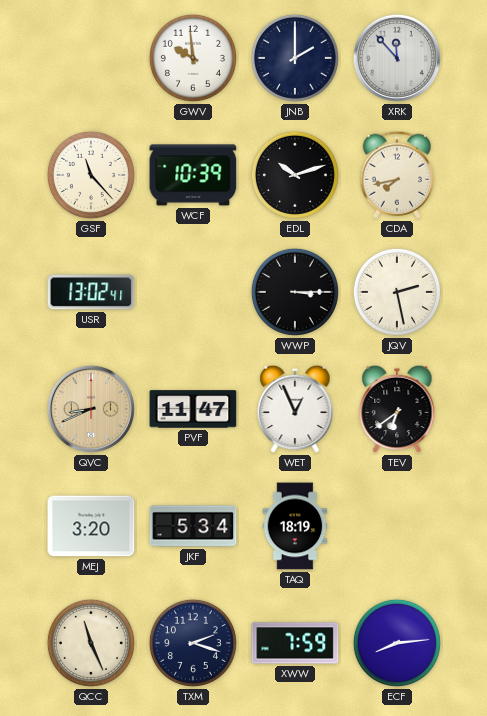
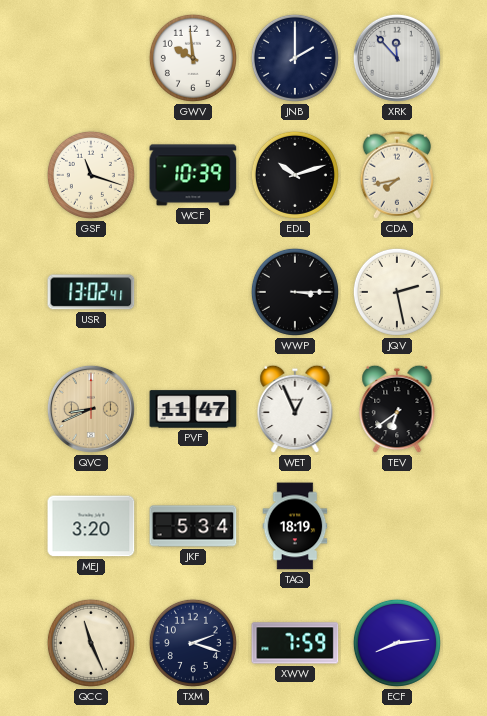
GSF: 11:23 -> 11:18
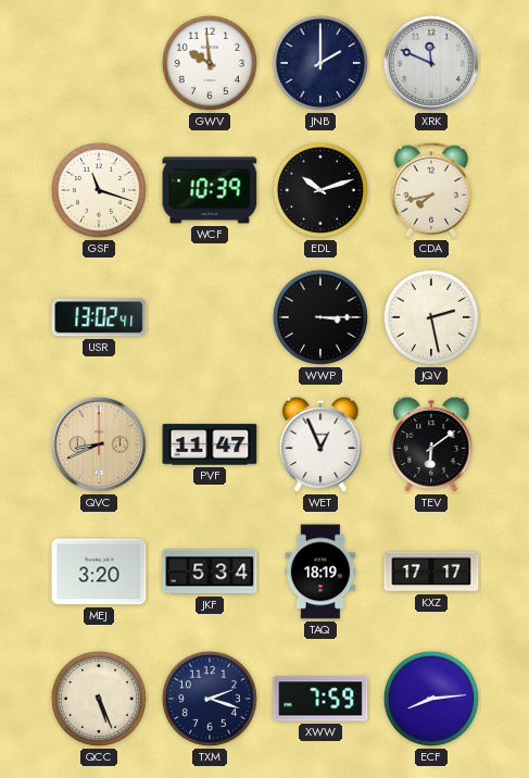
XRK: 11:53 -> 11:49
TEV: 6:39 -> 6:09
KXZ: none -> 17:17
QCC: 11:26 -> 5:26
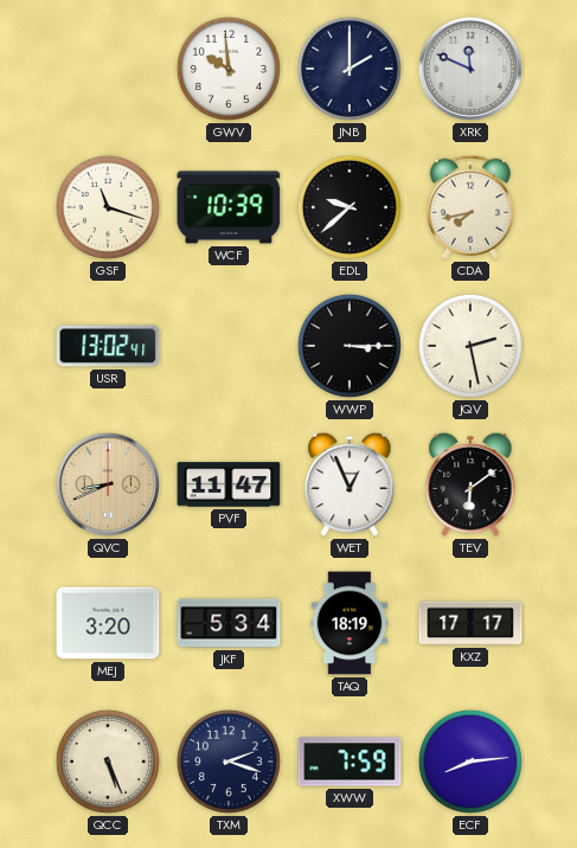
EDL: 10:12 -> 9:38
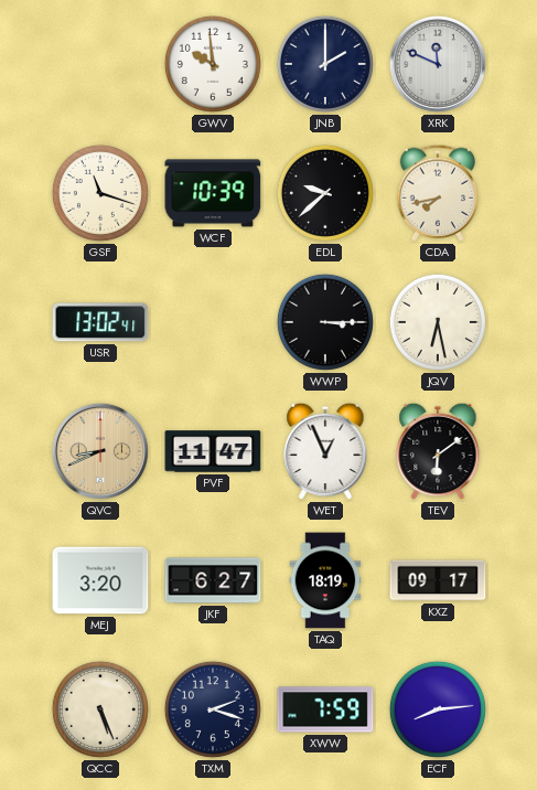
JQV: 2:28 -> 6:28
JKF: 5:34 -> 6:27
KXZ: 17:17 -> 09:17
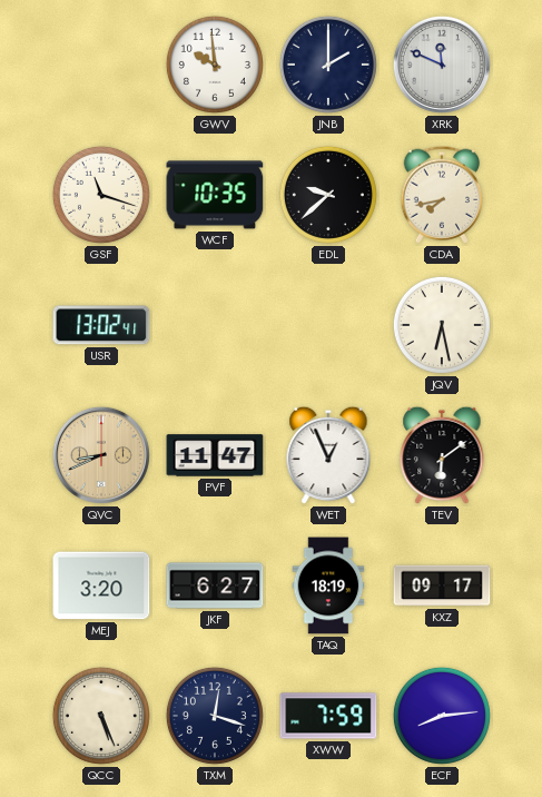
WCF: 10:39 -> 10:35
WWP: 3:15 -> none
TXM: 2:18 -> 12:18
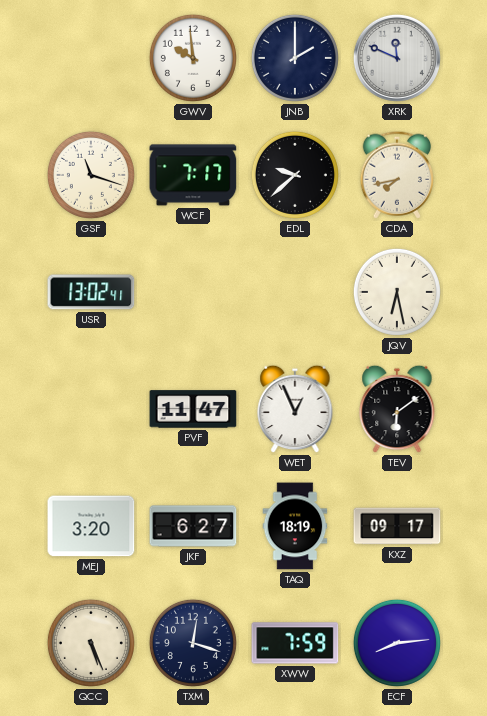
WCF: 10:35 -> 7:17
QVC: 8:41 -> none
